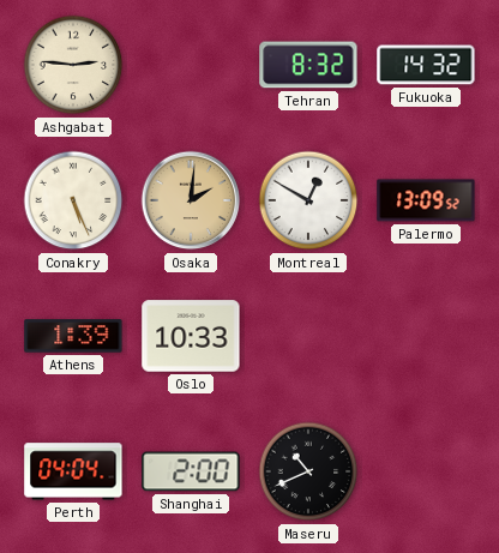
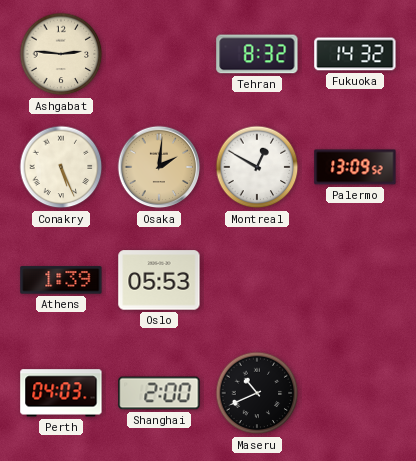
Oslo: 10:33 -> 05:53
Perth: 04:04 -> 04:03
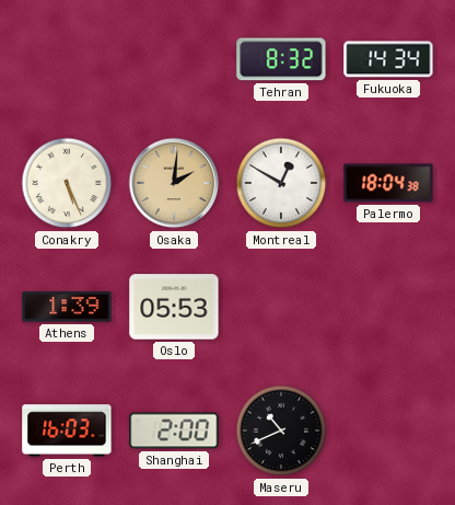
Ashgabat: 2:46 -> none
Fukuoka: 14:32 -> 14:34
Palermo: 13:09 -> 18:04
Perth: 04:03 -> 16:03
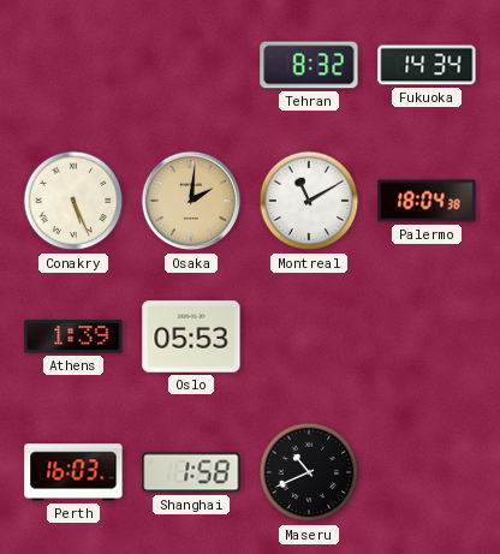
Montreal: 12:50 -> 11:10
Shanghai: 2:00 -> 1:58
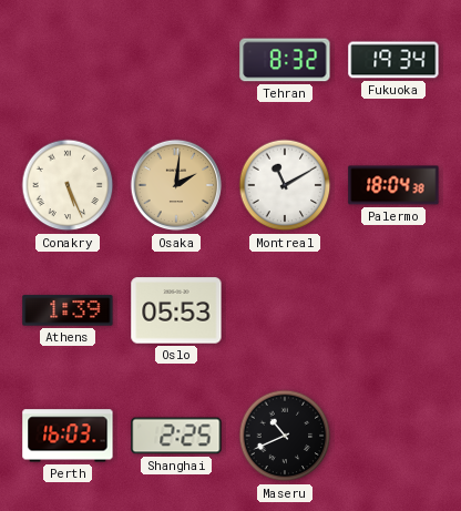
Fukuoka: 14:34 -> 19:34
Shanghai: 1:58 -> 2:25
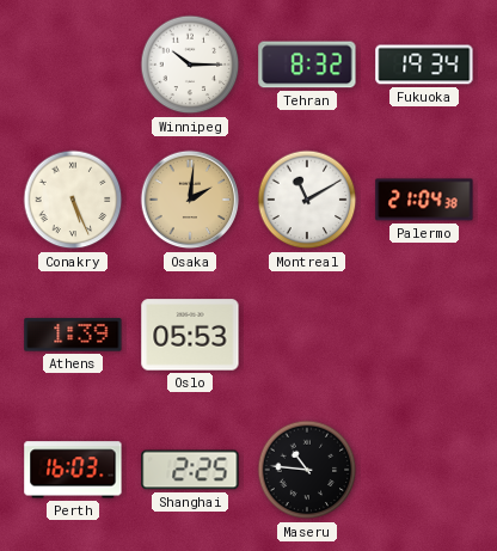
Winnipeg: none -> 10:15
Palermo: 18:04 -> 21:04
Maseru: 10:41 -> 10:46
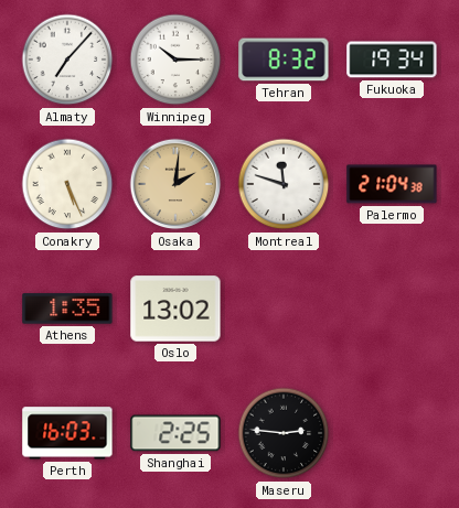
Almaty: none -> 7:07
Montreal: 11:10 -> 11:48
Athens: 1:39 -> 1:35
Oslo: 05:53 -> 13:02
Maseru: 10:46 -> 2:46
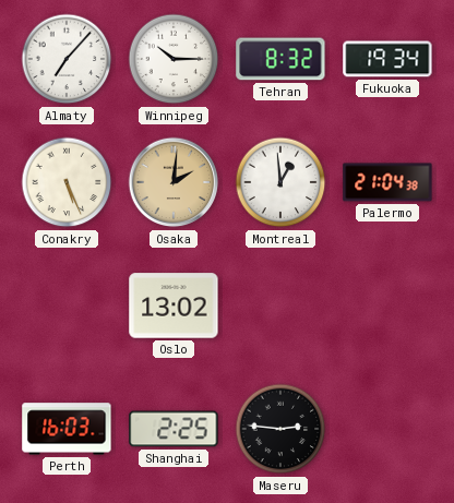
Montreal: 11:48 -> 12:59
Athens: 1:35 -> none
